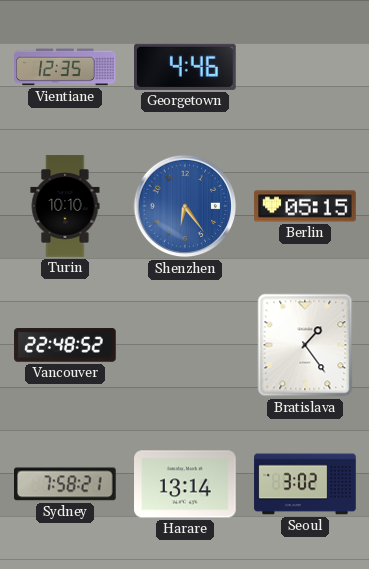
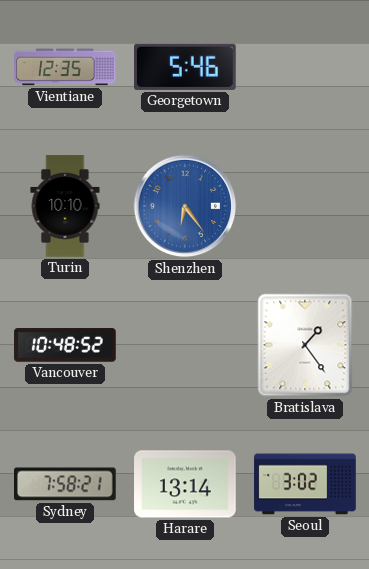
Georgetown: 4:46 -> 5:46
Berlin: 05:15 -> none
Vancouver: 22:48 -> 10:48
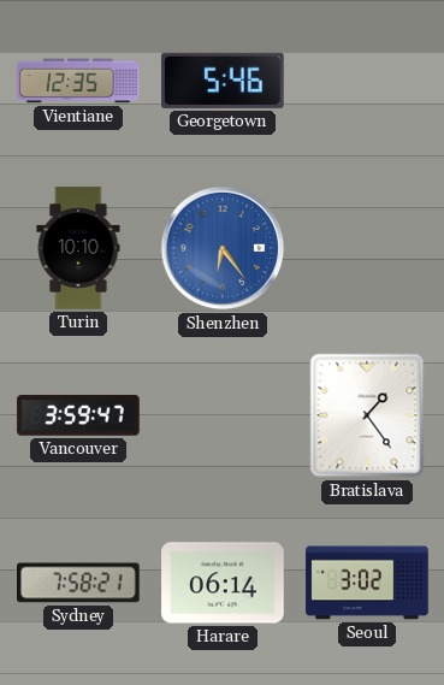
Vancouver: 10:48 -> 3:59
Harare: 13:14 -> 06:14
